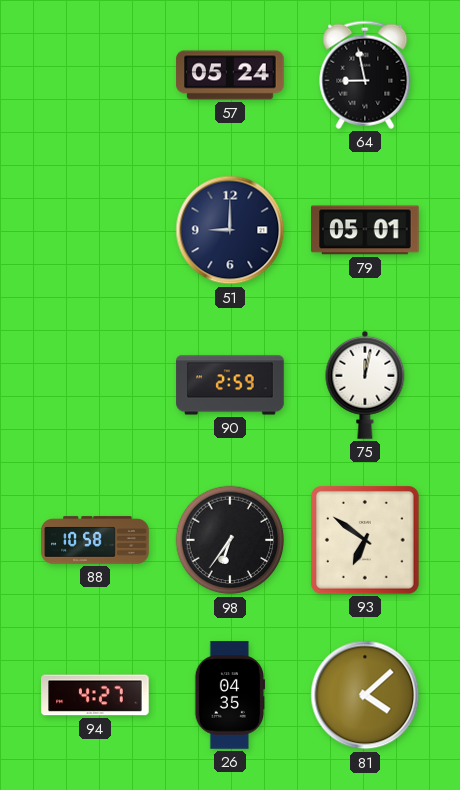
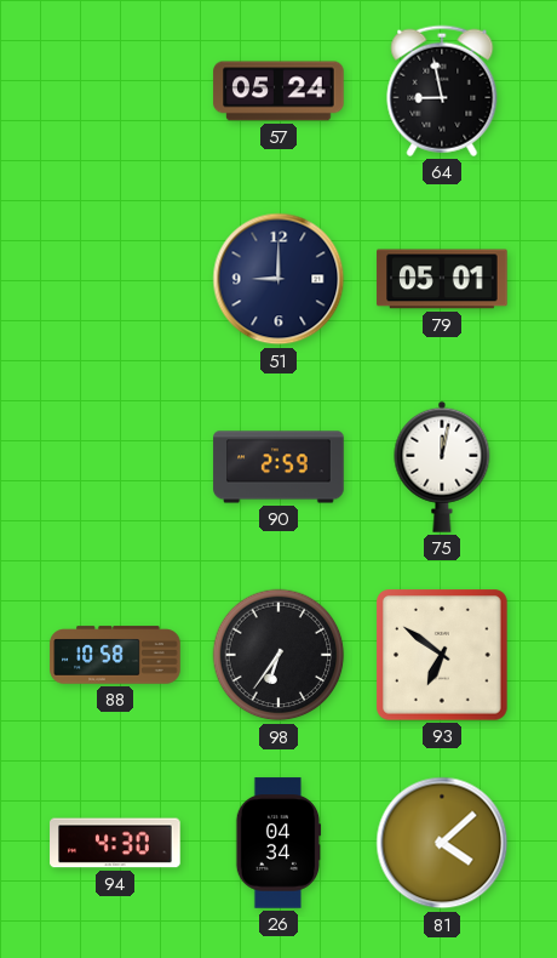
94: 4:27 -> 4:30
26: 04:35 -> 04:34
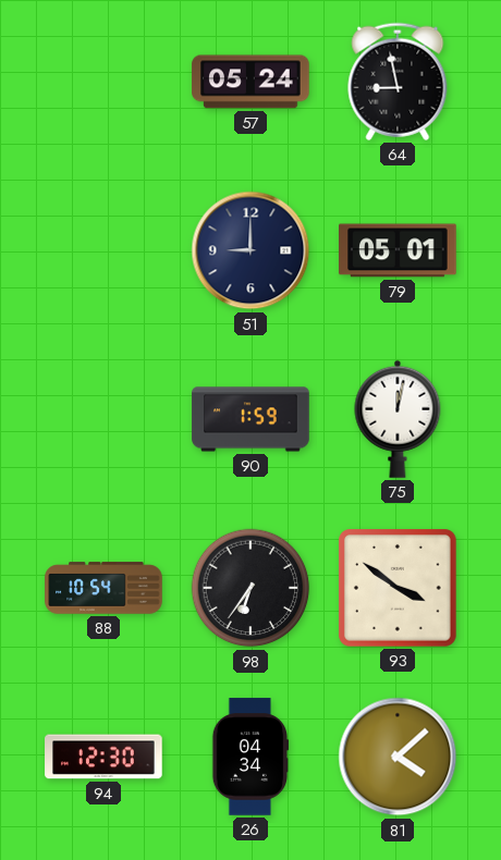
90: 2:59 -> 1:59
88: 10:58 -> 10:54
93: 6:51 -> 3:51
94: 4:30 -> 12:30
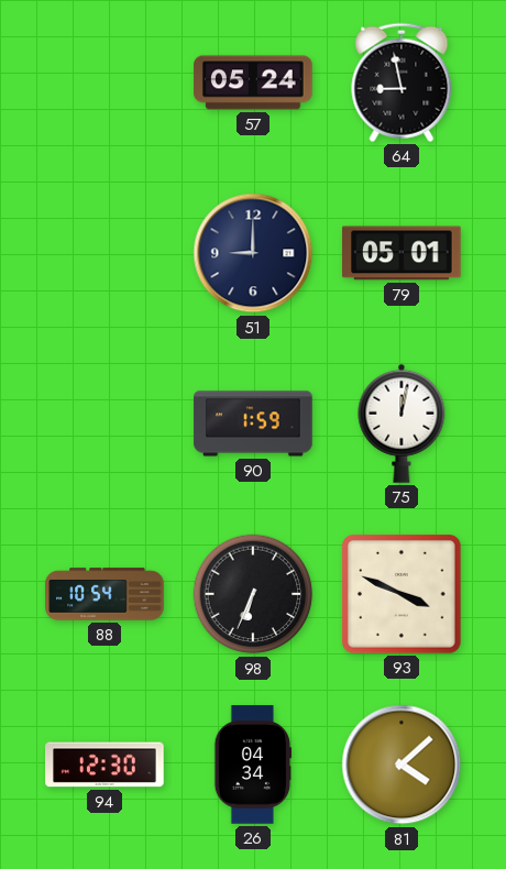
98: 6:36 -> 6:34
93: 3:51 -> 3:49
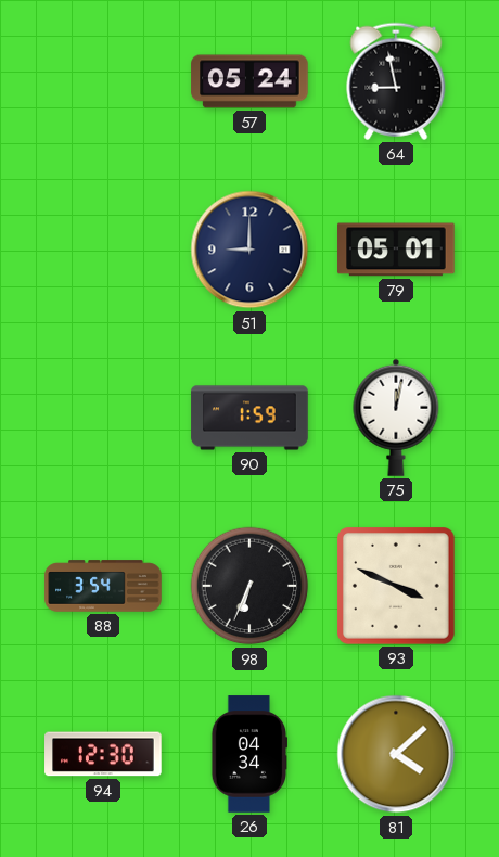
88: 10:54 -> 3:54
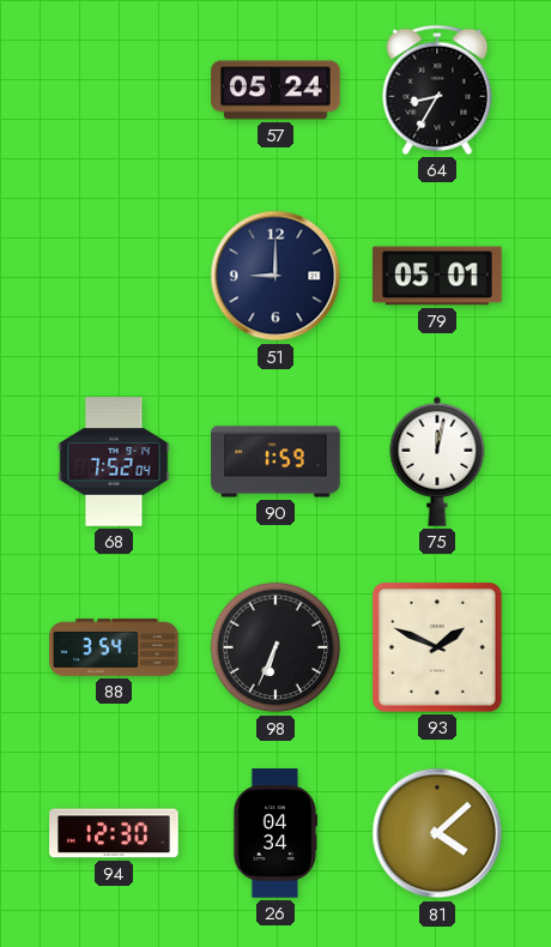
64: 8:58 -> 8:35
68: none -> 7:52
93: 3:49 -> 1:49
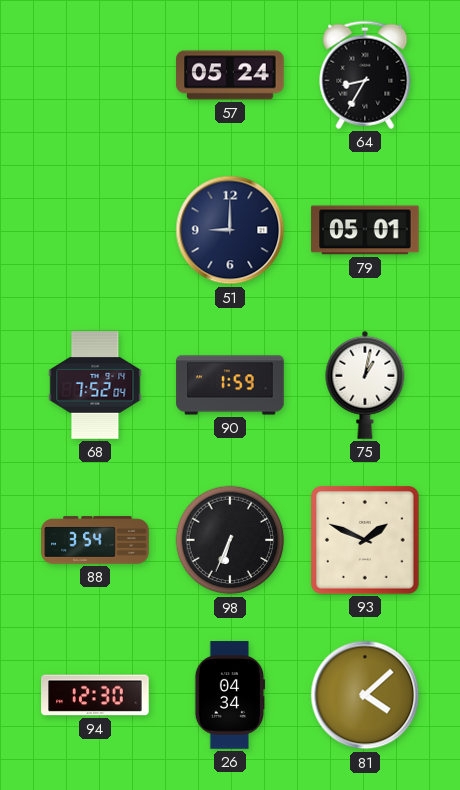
75: 12:02 -> 1:02
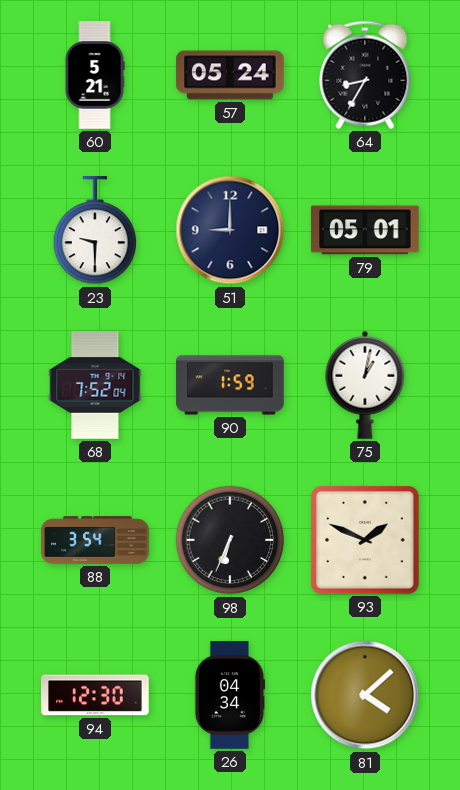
60: none -> 5:21
23: none -> 9:30
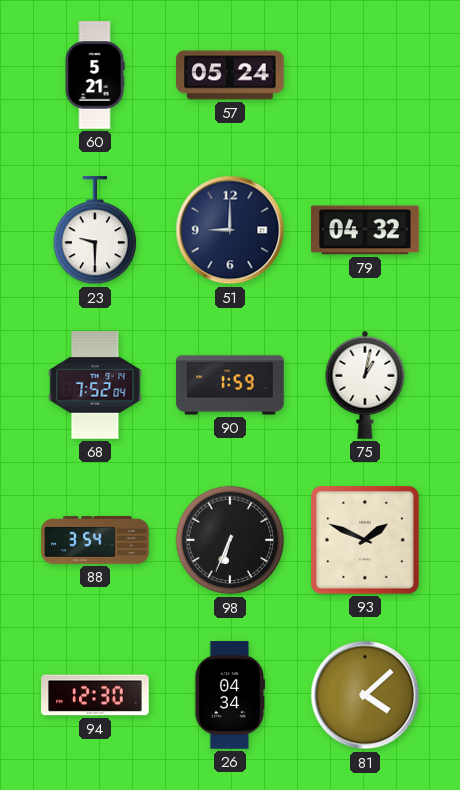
64: 8:35 -> none
79: 05:01 -> 04:32
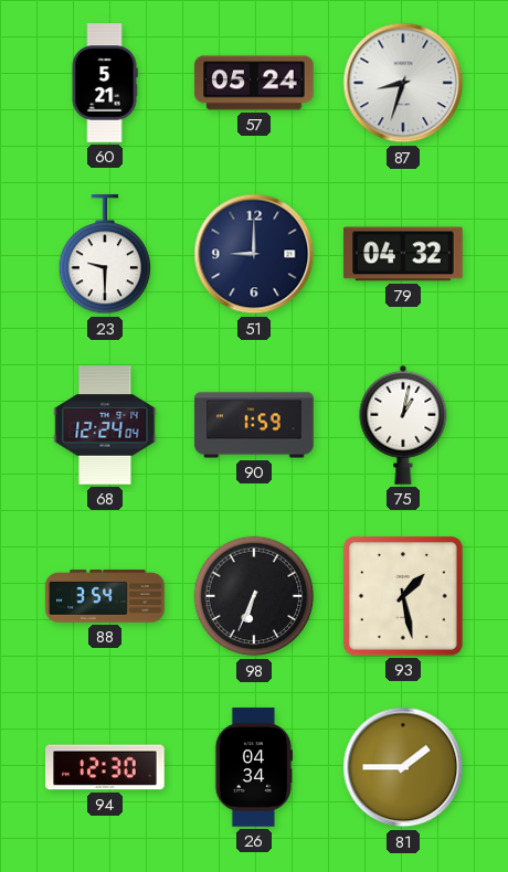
87: none -> 8:33
68: 7:52 -> 12:24
93: 1:49 -> 1:28
81: 4:08 -> 1:45
